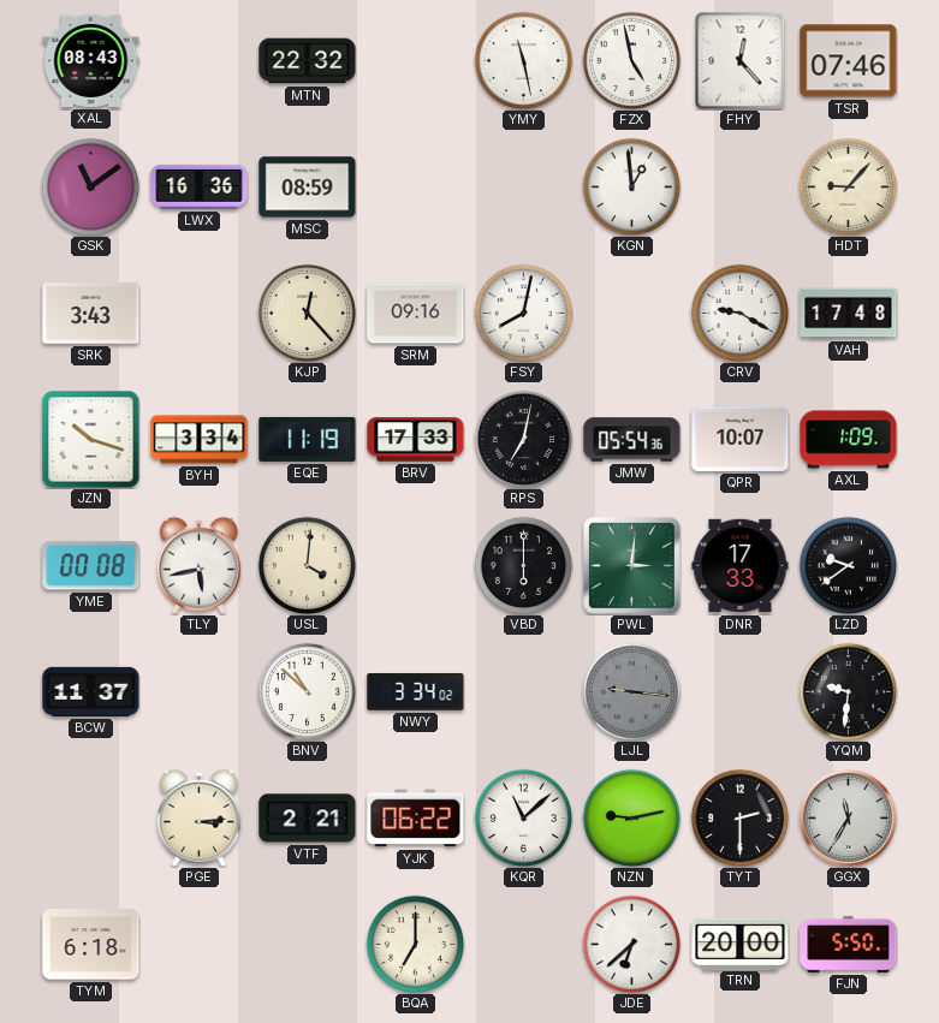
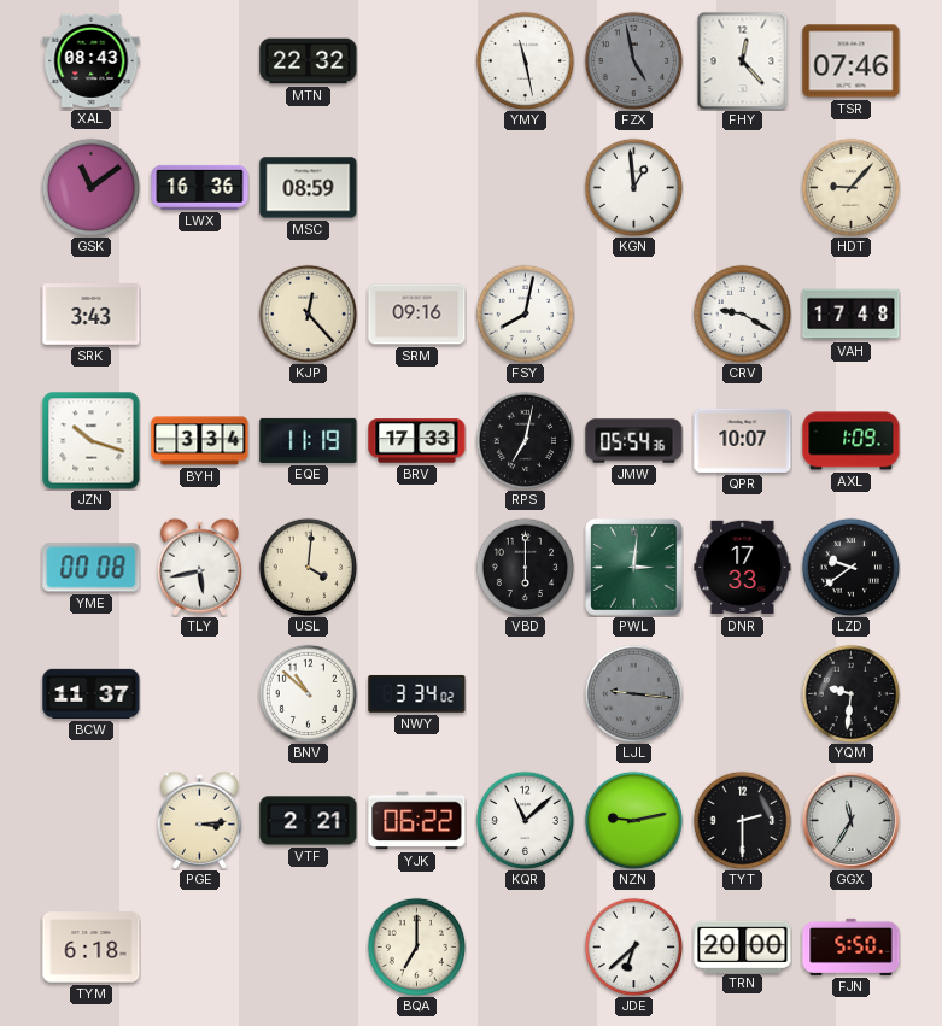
FZX dial: white -> grey
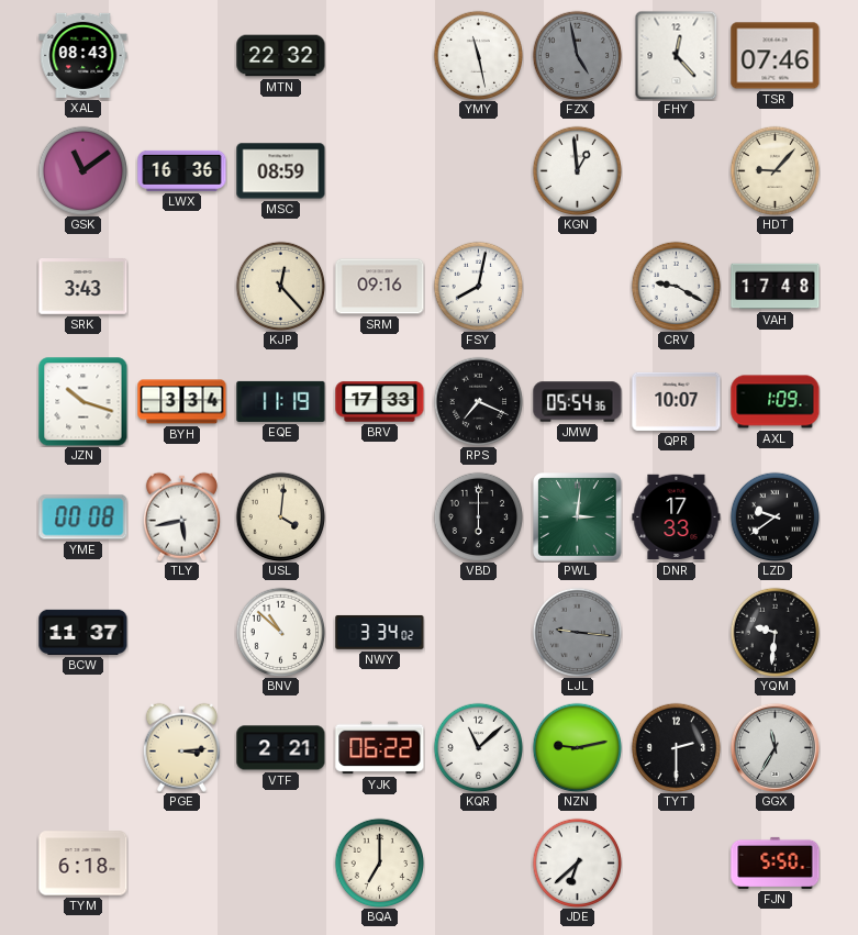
RPS: 7:02 -> 7:19
TRN: 20:00 -> none
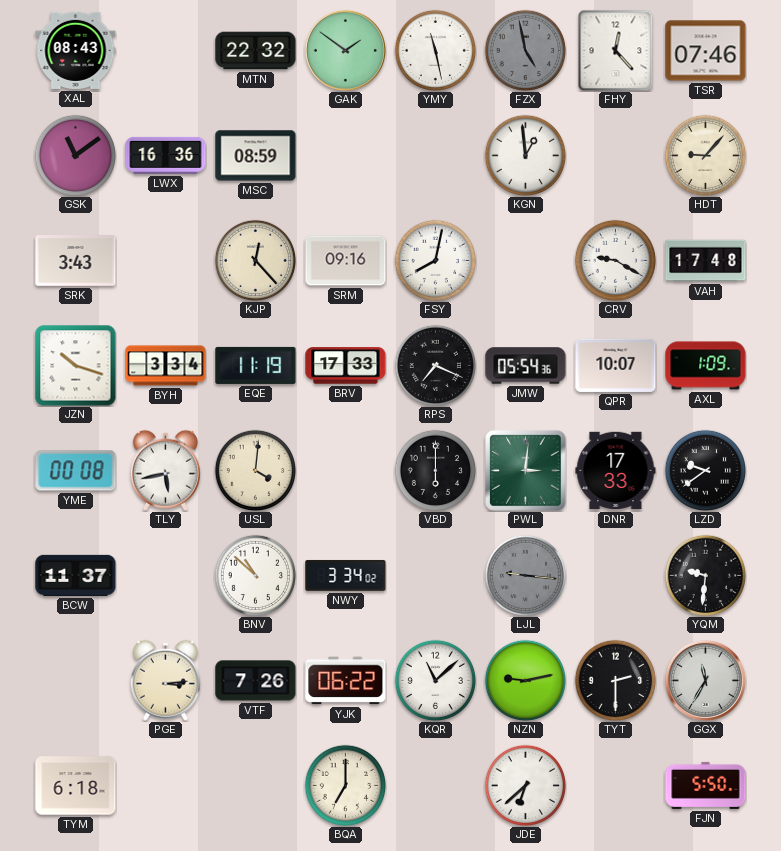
GAK: none -> 1:51
VTF: 2:21 -> 7:26
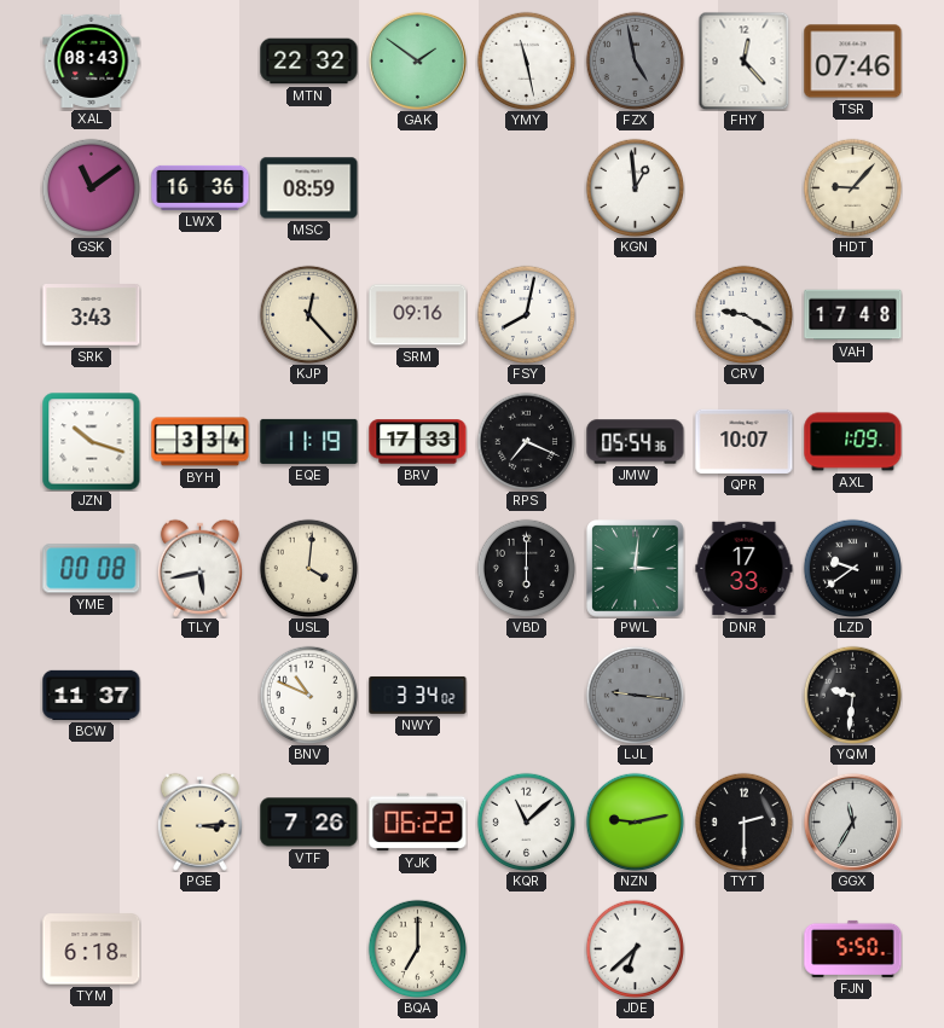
BNV: 10:52 -> 10:49
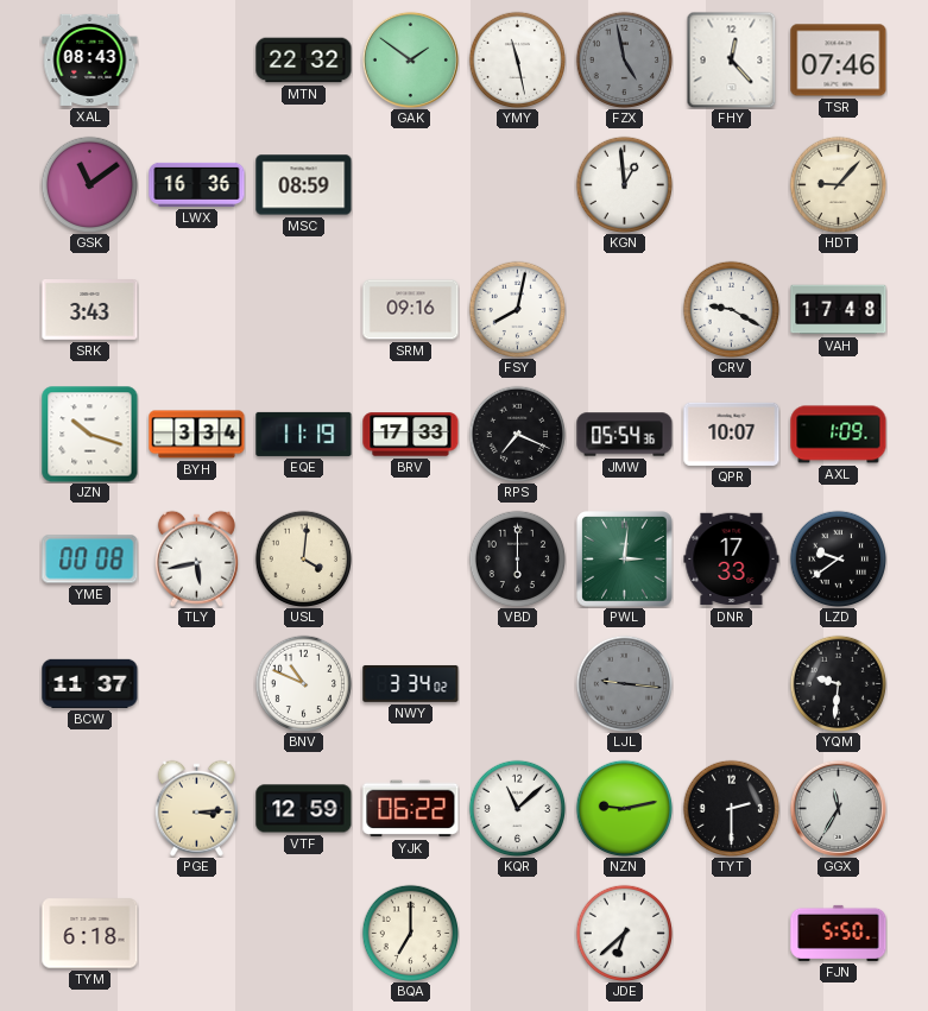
KJP: 12:23 -> none
VTF: 7:26 -> 12:59
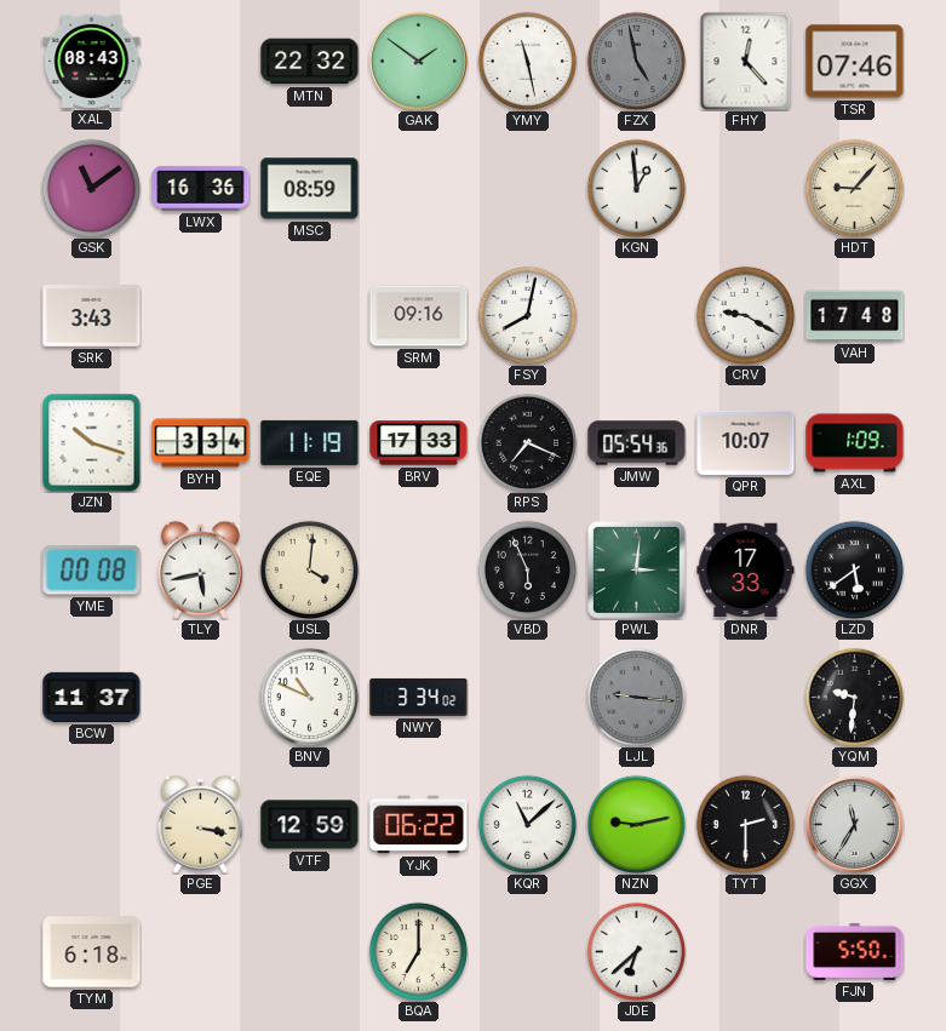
VBD: 6:00 -> 5:56
LZD: 9:39 -> 5:39
PGE: 3:14 -> 3:17
